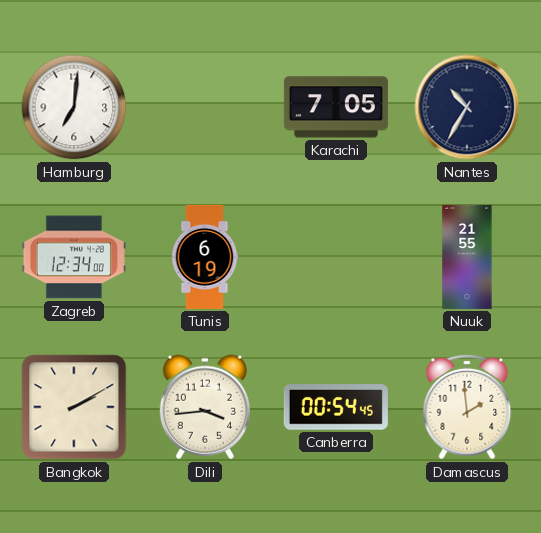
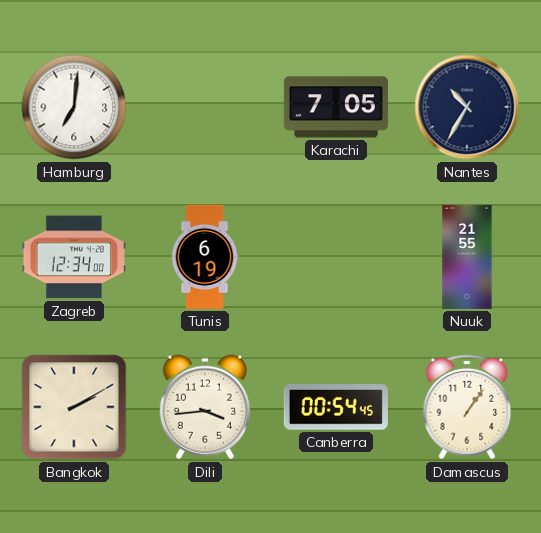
Damascus: 1:59 -> 1:06
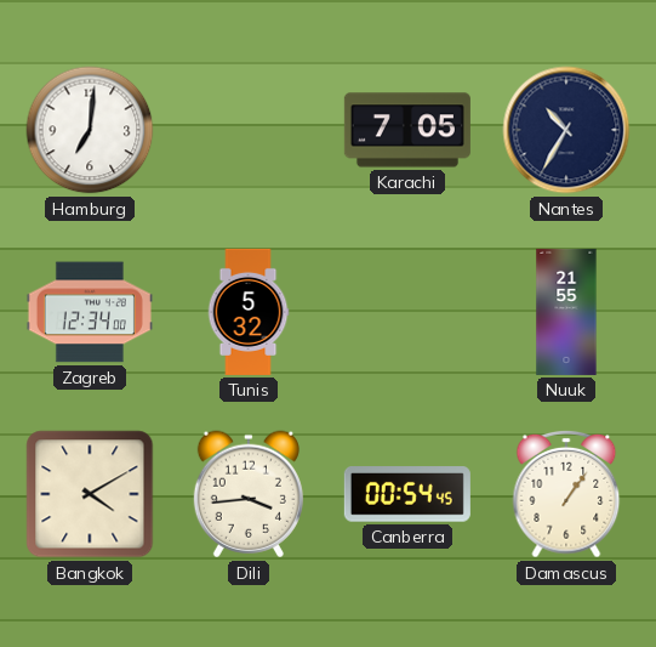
Tunis: 6:19 -> 5:32
Bangkok: 2:10 -> 4:10
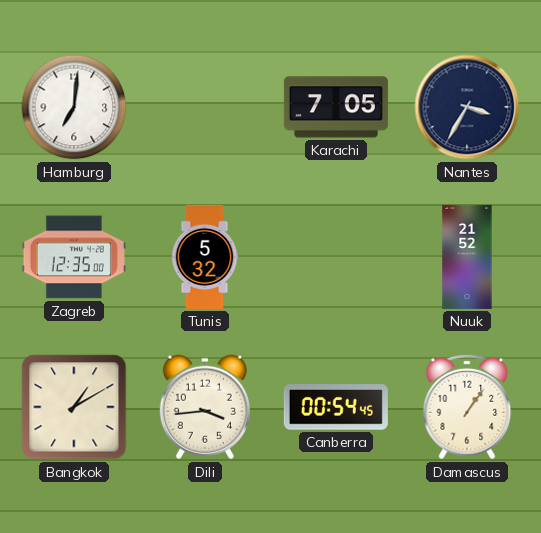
Nantes: 10:35 -> 3:35
Zagreb: 12:34 -> 12:35
Nuuk: 21:55 -> 21:52
Bangkok: 4:10 -> 1:10
